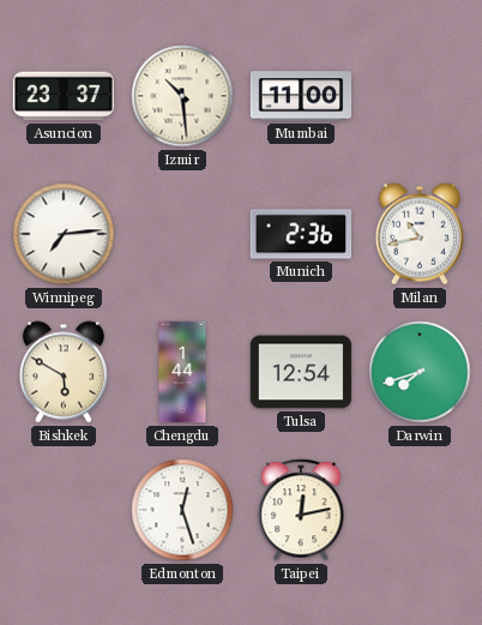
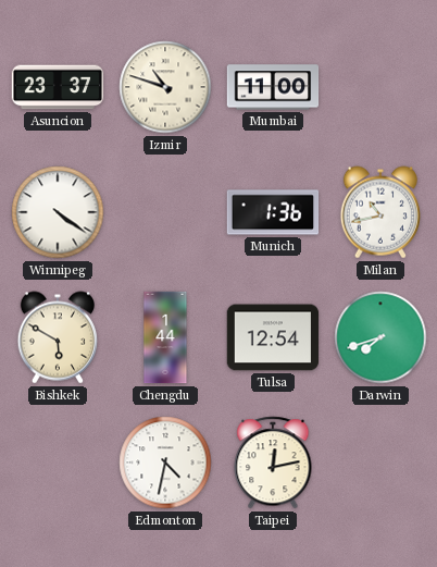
Izmir: 10:29 -> 10:48
Winnipeg: 7:14 -> 4:21
Munich: 2:36 -> 1:36
Edmonton: 12:27 -> 4:32
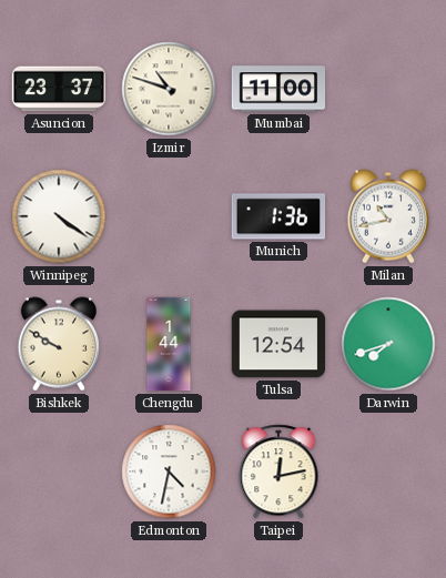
Bishkek: 5:50 -> 9:50
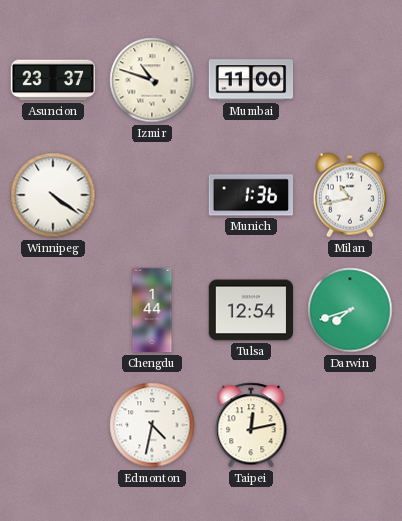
Bishkek: 9:50 -> none
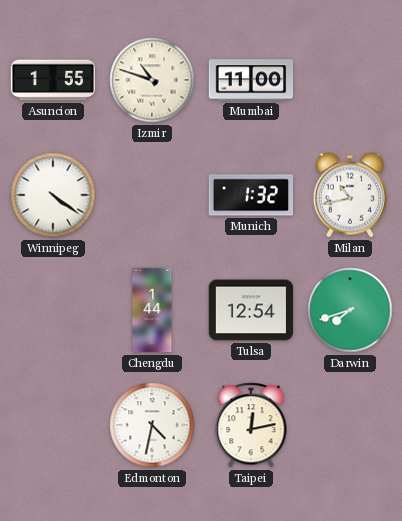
Asuncion: 23:37 -> 1:55
Munich: 1:36 -> 1:32
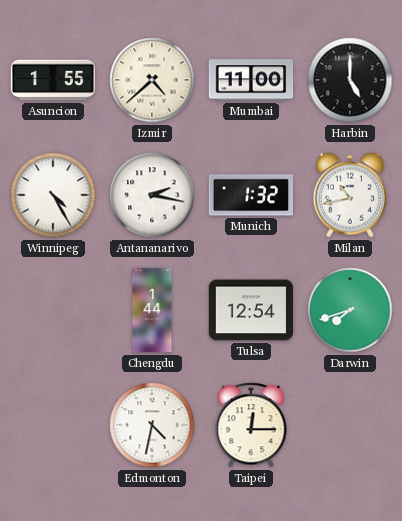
Izmir: 10:48 -> 4:38
Harbin: none -> 5:00
Winnipeg: 4:21 -> 4:25
Antananarivo: none -> 2:17
Taipei: 12:13 -> 12:15
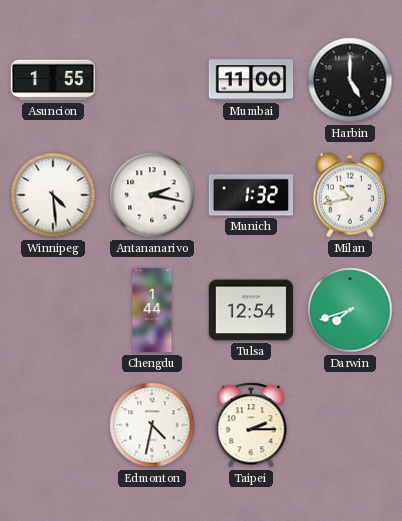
Izmir: 4:38 -> none
Winnipeg: 4:25 -> 4:29
Taipei: 12:15 -> 2:15
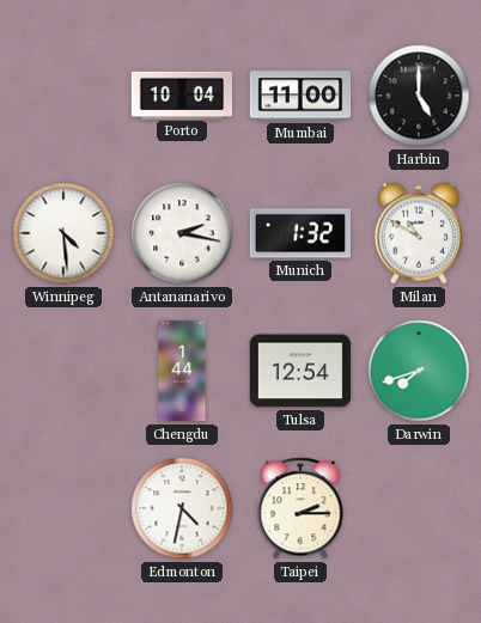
Asuncion: 1:55 -> none
Porto: none -> 10:04
Milan: 10:43 -> 10:50
